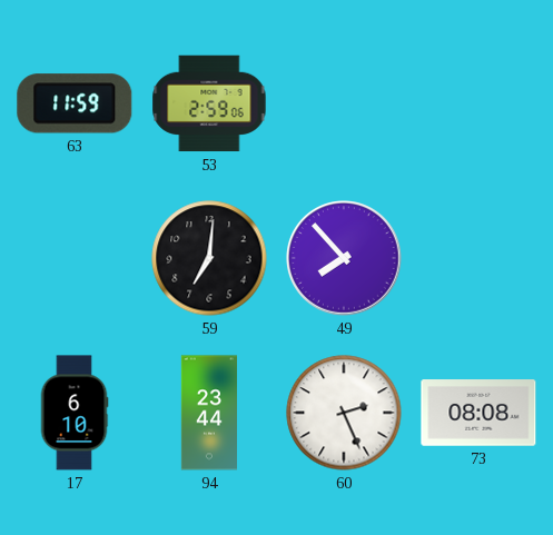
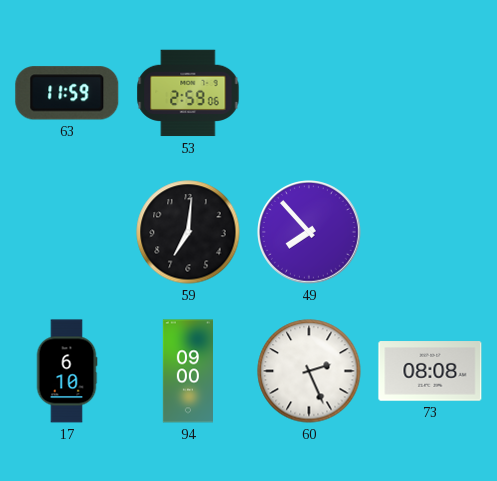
94: 23:44 -> 09:00
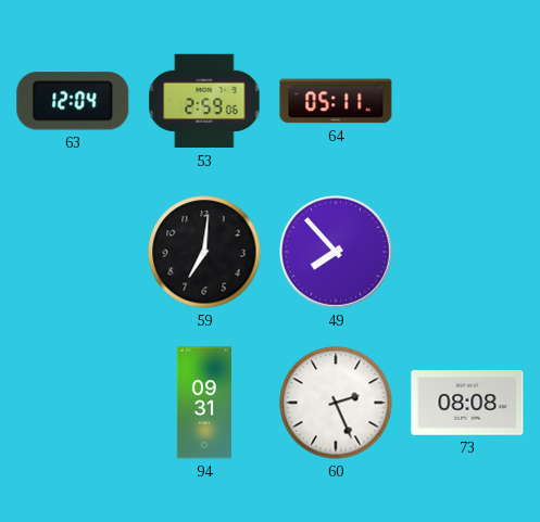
63: 11:59 -> 12:04
64: none -> 05:11
17: 6:10 -> none
94: 09:00 -> 09:31
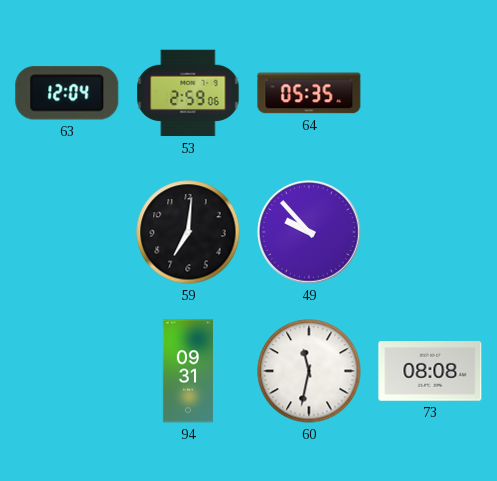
64: 05:11 -> 05:35
49: 7:53 -> 9:53
60: 2:26 -> 11:32
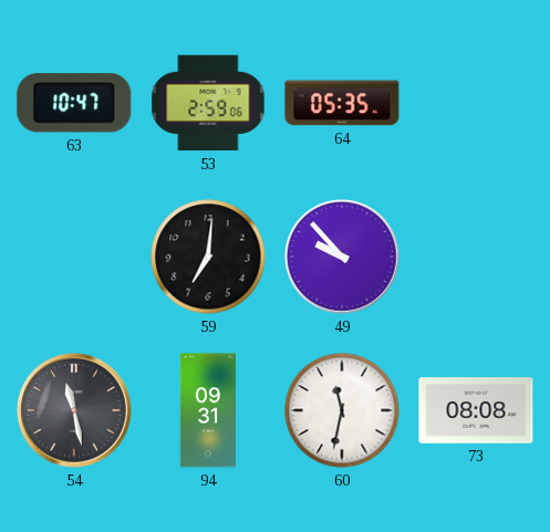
63: 12:04 -> 10:47
54: none -> 11:28
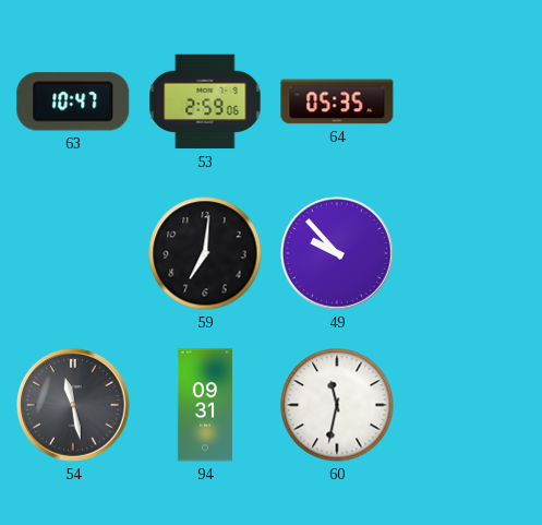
73: 08:08 -> none
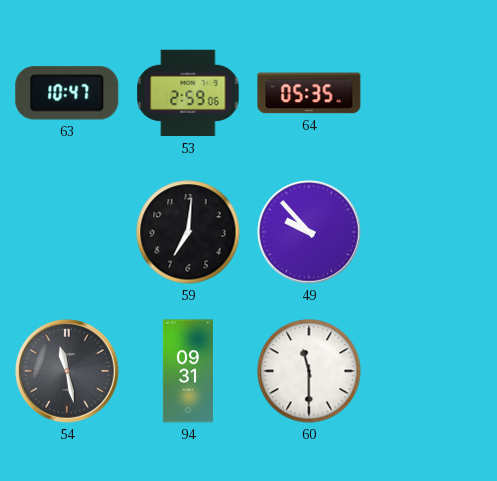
60: 11:32 -> 11:30
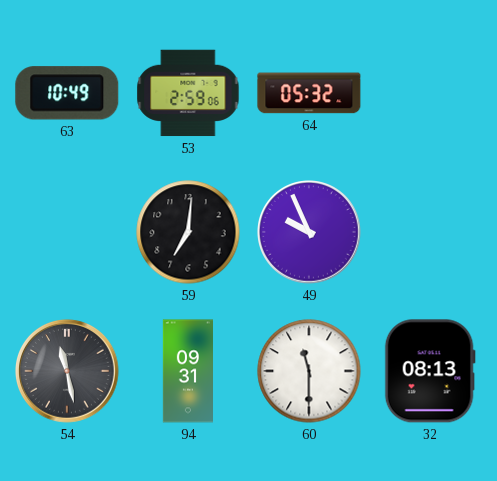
63: 10:47 -> 10:49
64: 05:35 -> 05:32
49: 9:53 -> 9:56
32: none -> 08:13
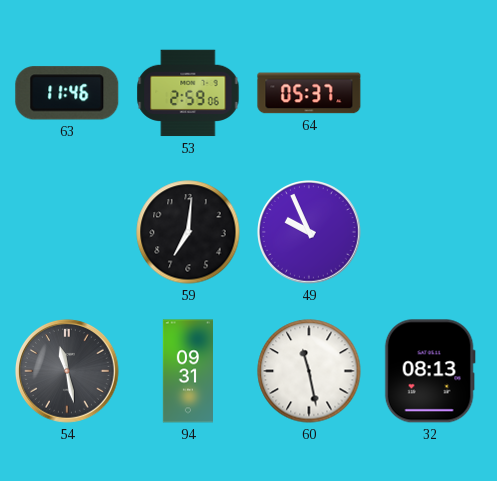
63: 10:49 -> 11:46
64: 05:32 -> 05:37
60: 11:30 -> 11:28
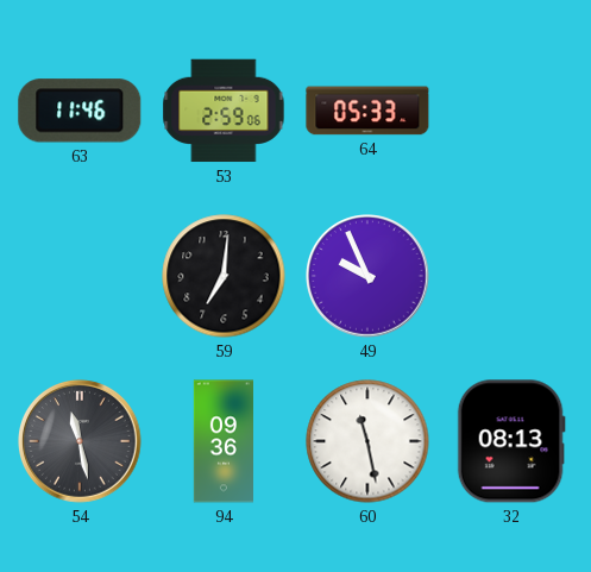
64: 05:37 -> 05:33
94: 09:31 -> 09:36
